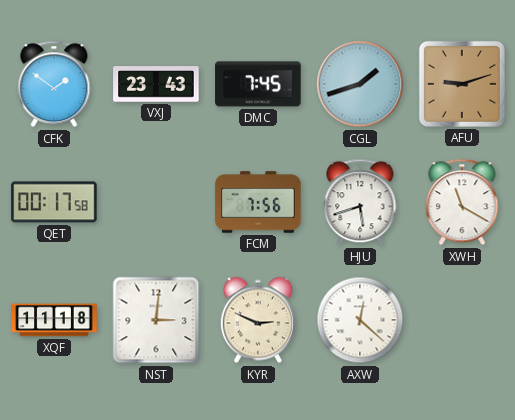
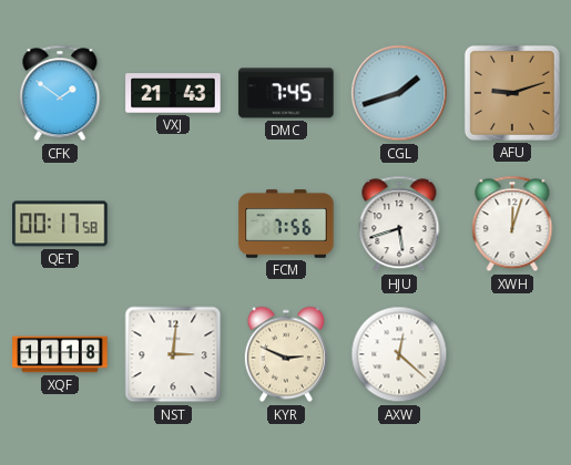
VXJ: 23:43 -> 21:43
XWH: 11:20 -> 12:03
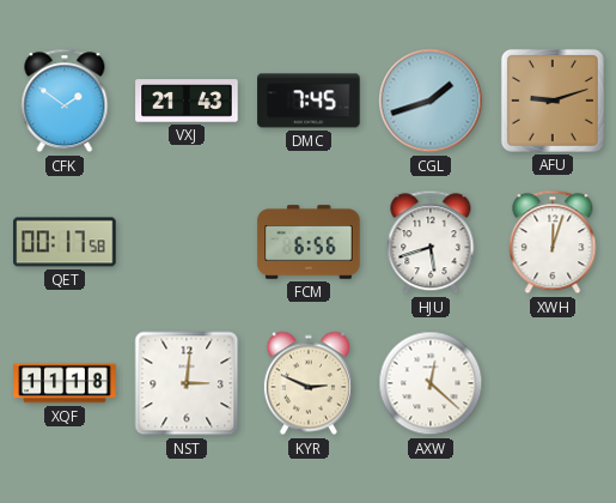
FCM: 7:56 -> 6:56
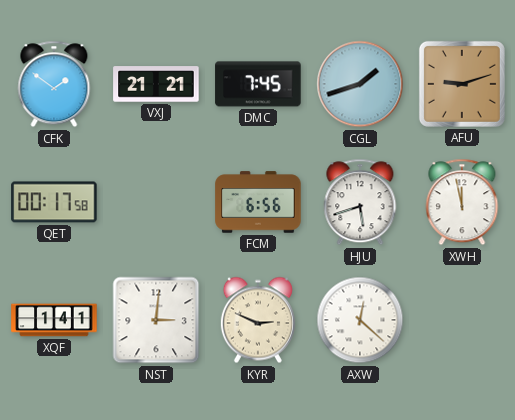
VXJ: 21:43 -> 21:21
XWH: 12:03 -> 11:58
XQF: 11:18 -> 1:41
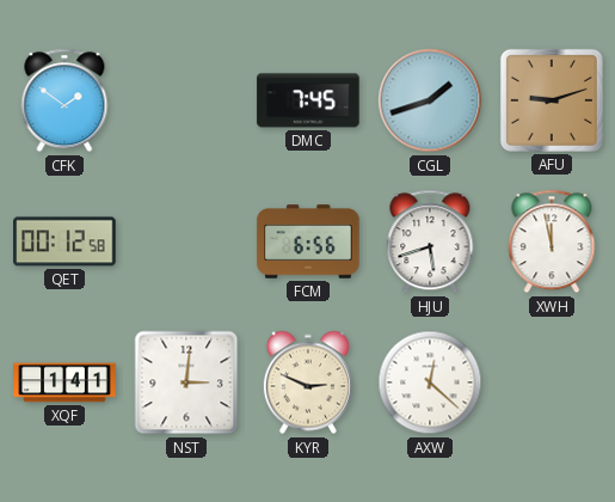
VXJ: 21:21 -> none
QET: 00:17 -> 00:12
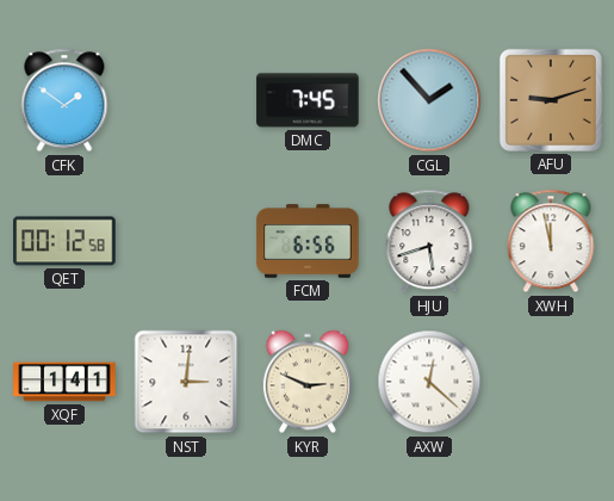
CGL: 1:42 -> 1:53
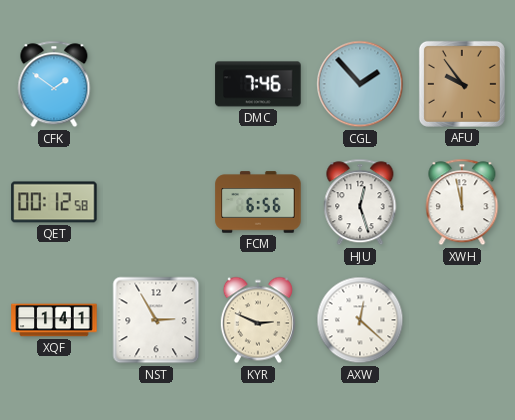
DMC: 7:45 -> 7:46
AFU: 9:12 -> 9:54
HJU: 5:42 -> 12:27
NST: 3:01 -> 2:55
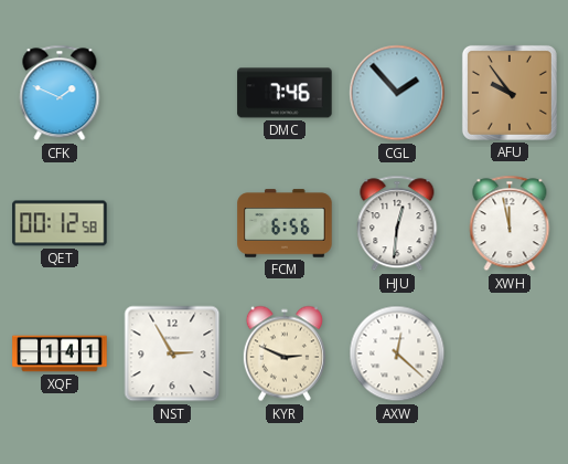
CFK: 1:51 -> 1:49
HJU: 12:27 -> 12:31
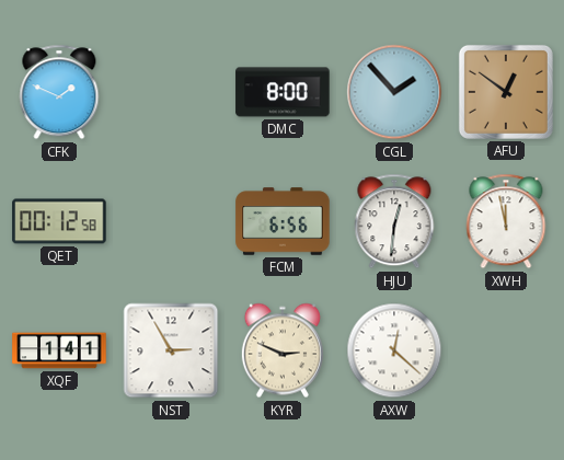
DMC: 7:46 -> 8:00
AFU: 9:54 -> 12:51
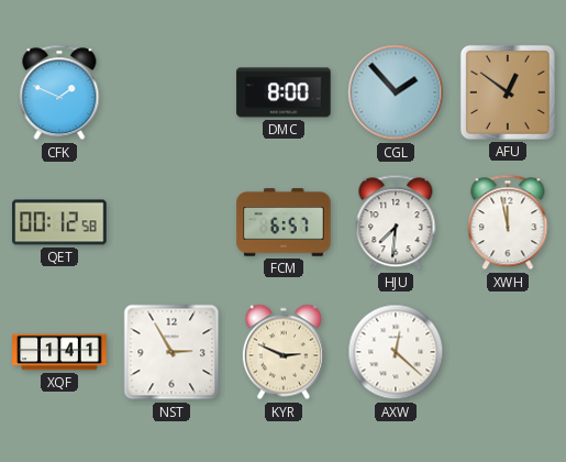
FCM: 6:56 -> 6:57
HJU: 12:31 -> 7:31
